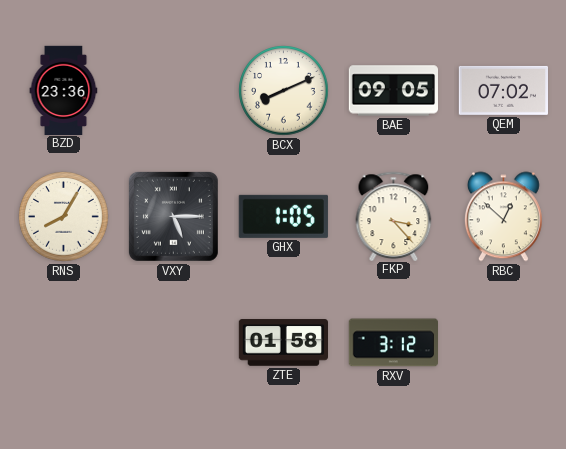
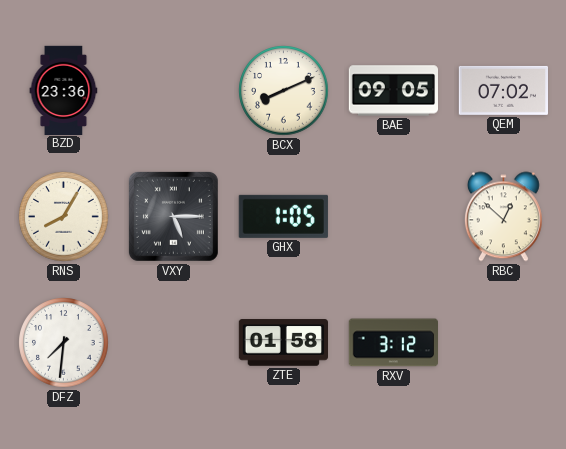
FKP: 3:23 -> none
DFZ: none -> 7:31
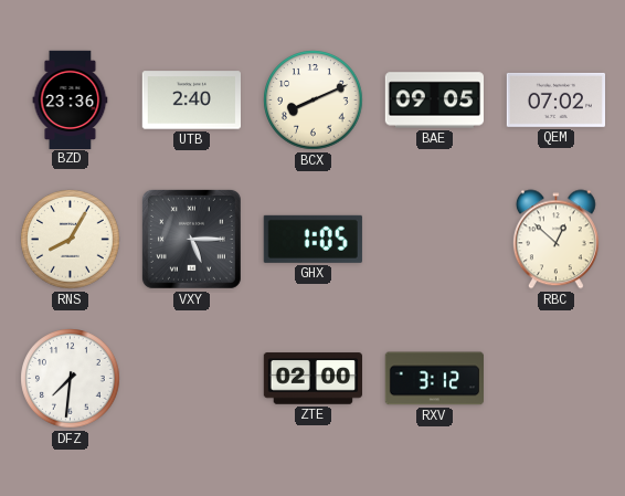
UTB: none -> 2:40
ZTE: 01:58 -> 02:00
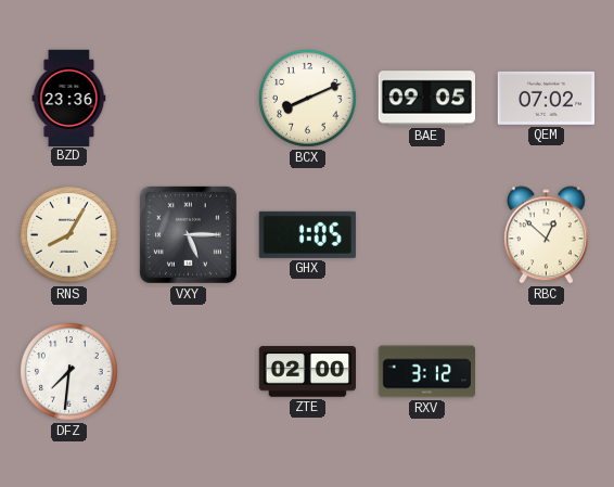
UTB: 2:40 -> none
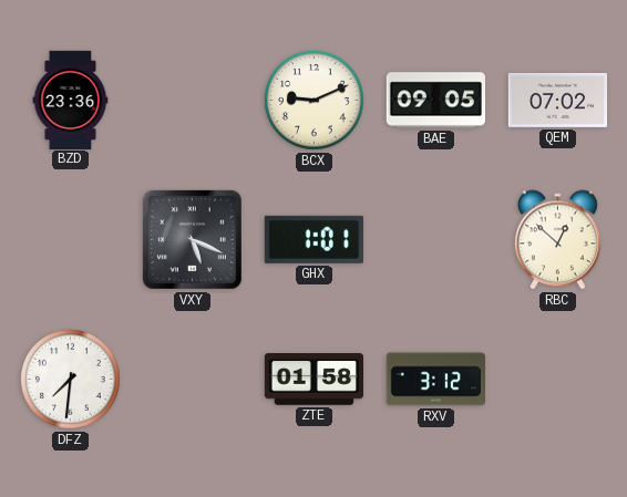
BCX: 8:11 -> 9:11
RNS: 8:05 -> none
VXY: 5:15 -> 5:19
GHX: 1:05 -> 1:01
ZTE: 02:00 -> 01:58
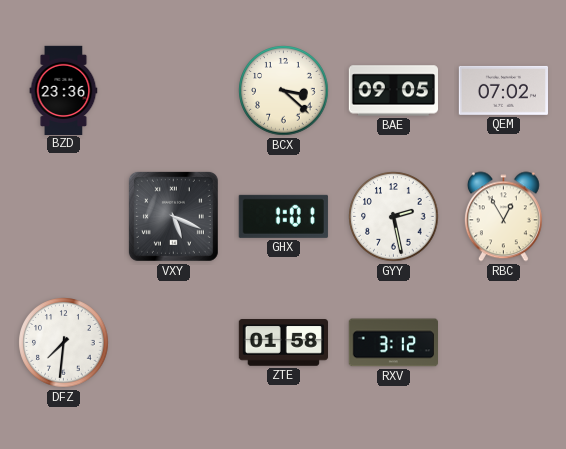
BCX: 9:11 -> 3:22
GYY: none -> 2:28
RBC: 12:52 -> 12:55
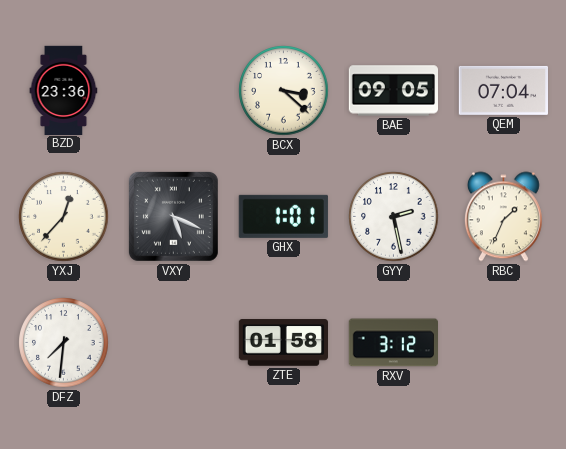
QEM: 07:02 -> 07:04
YXJ: none -> 12:37
RBC: 12:55 -> 1:34
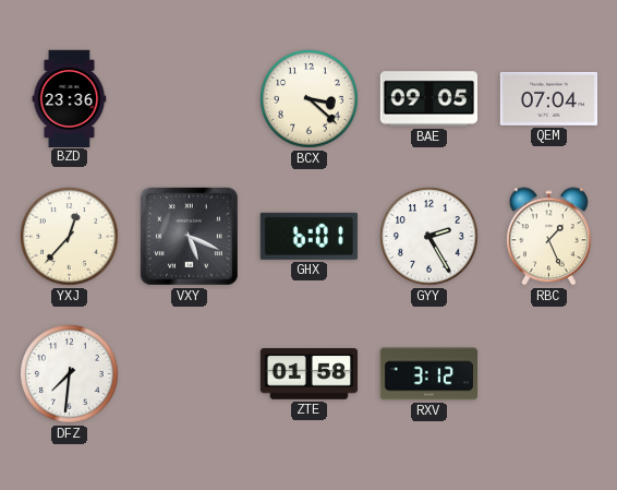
GHX: 1:01 -> 6:01
GYY: 2:28 -> 2:25
RBC: 1:34 -> 1:26
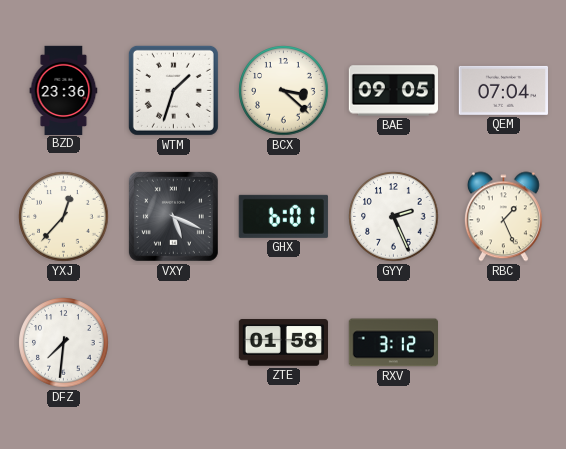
WTM: none -> 1:33
GYY: 2:25 -> 2:26
